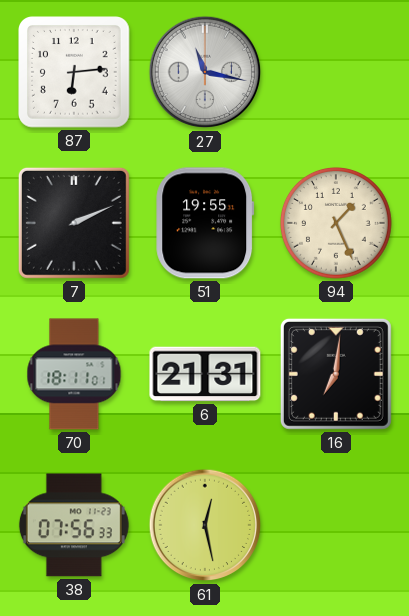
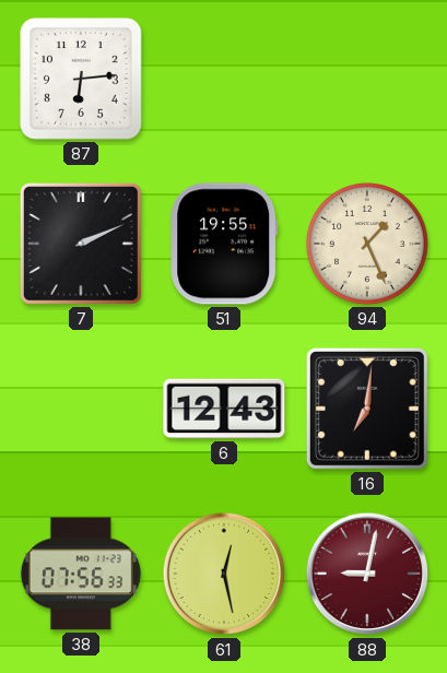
27: 11:17 -> none
70: 18:11 -> none
6: 21:31 -> 12:43
88: none -> 9:02
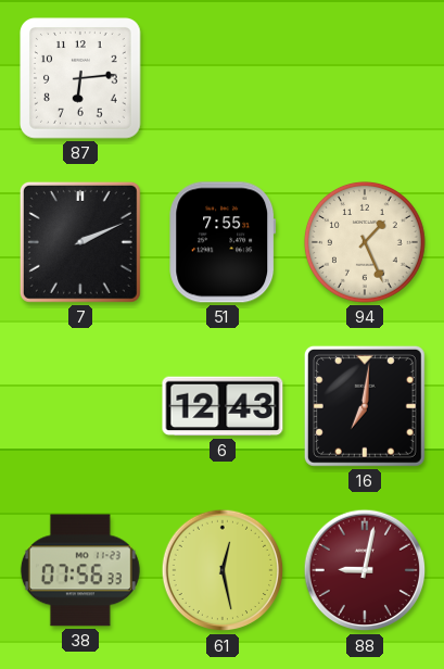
51: 19:55 -> 7:55
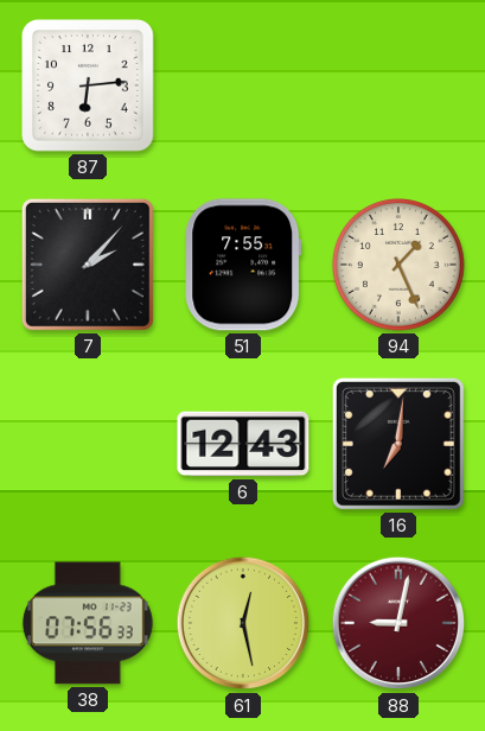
7: 2:11 -> 2:07
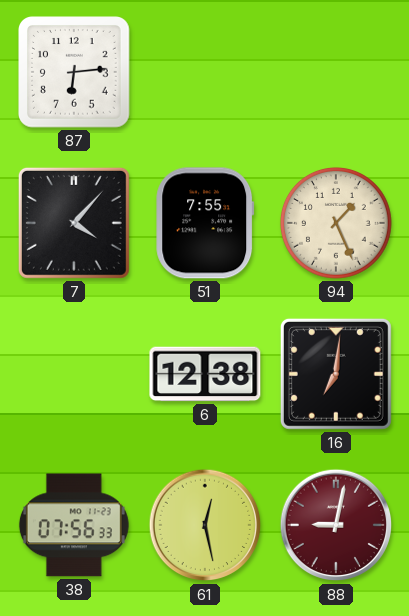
7: 2:07 -> 4:07
6: 12:43 -> 12:38
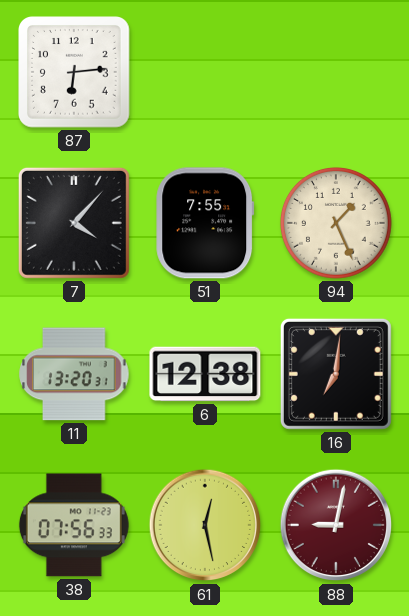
11: none -> 13:20
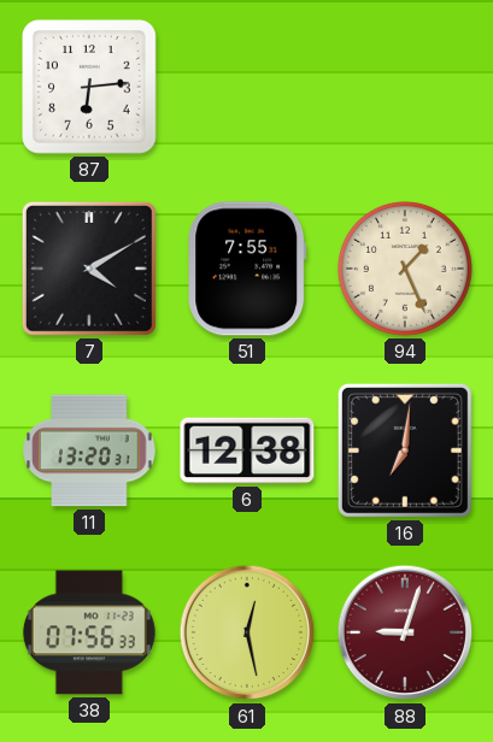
7: 4:07 -> 4:10
88: 9:02 -> 9:03
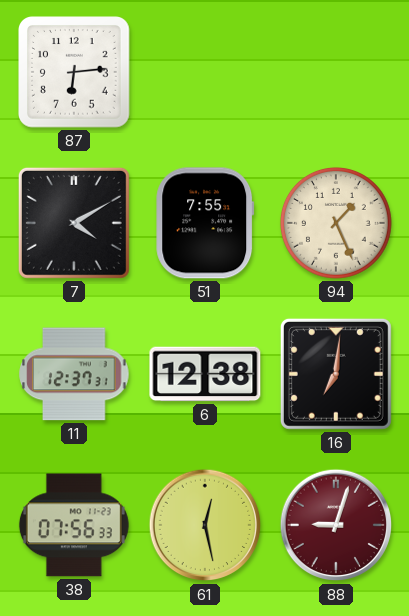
11: 13:20 -> 12:37
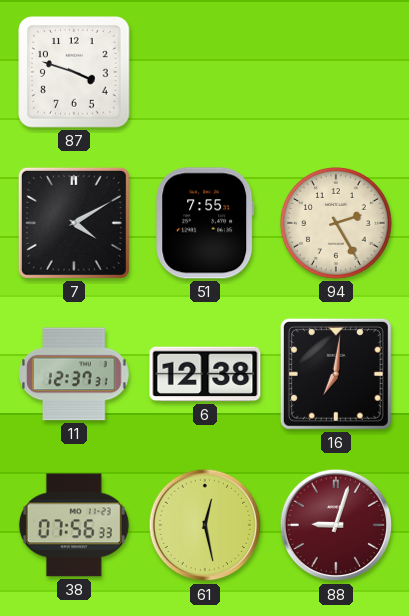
87: 6:14 -> 3:48
94: 1:26 -> 2:25
